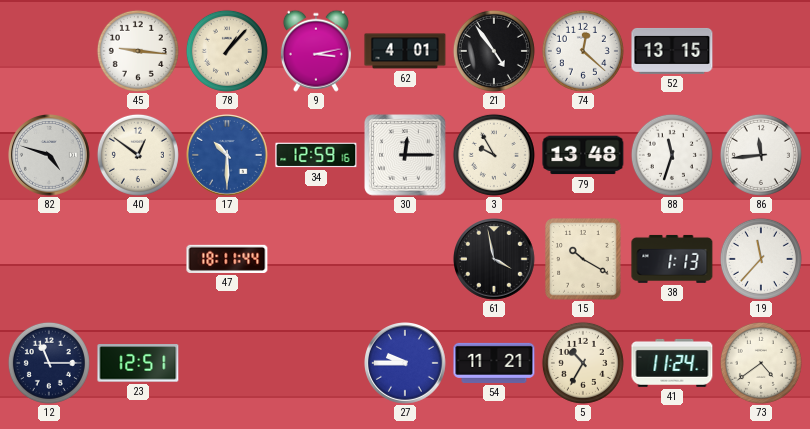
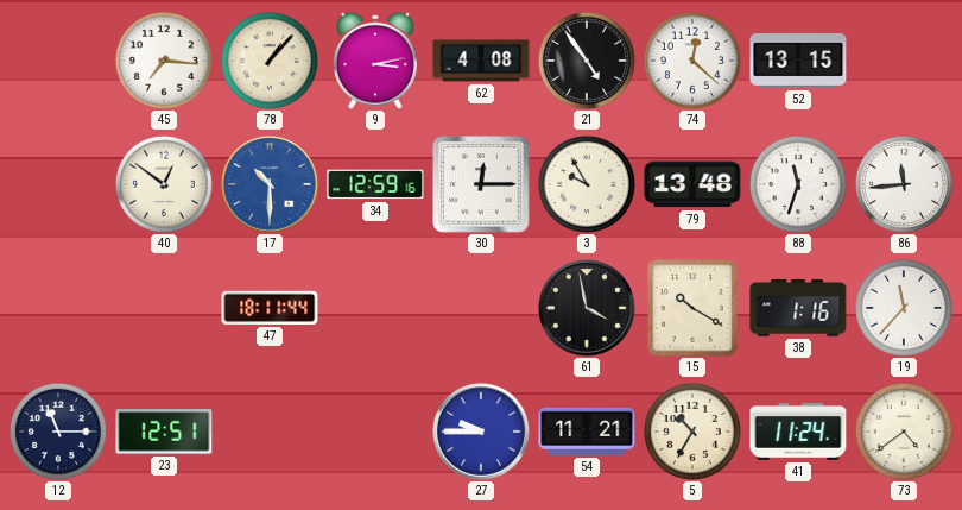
45: 9:16 -> 7:16
62: 4:01 -> 4:08
82: 4:48 -> none
38: 1:13 -> 1:16
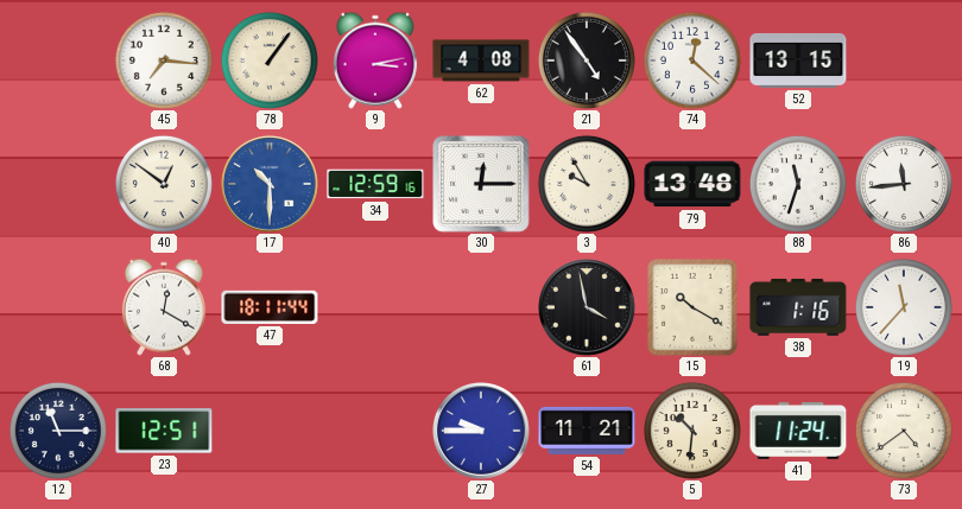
78: 1:07 -> 1:06
68: none -> 12:20
5: 10:35 -> 10:31
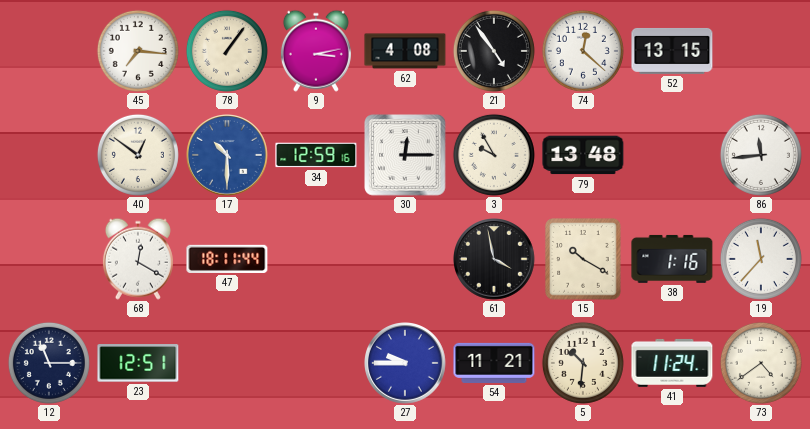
88: 11:33 -> none
